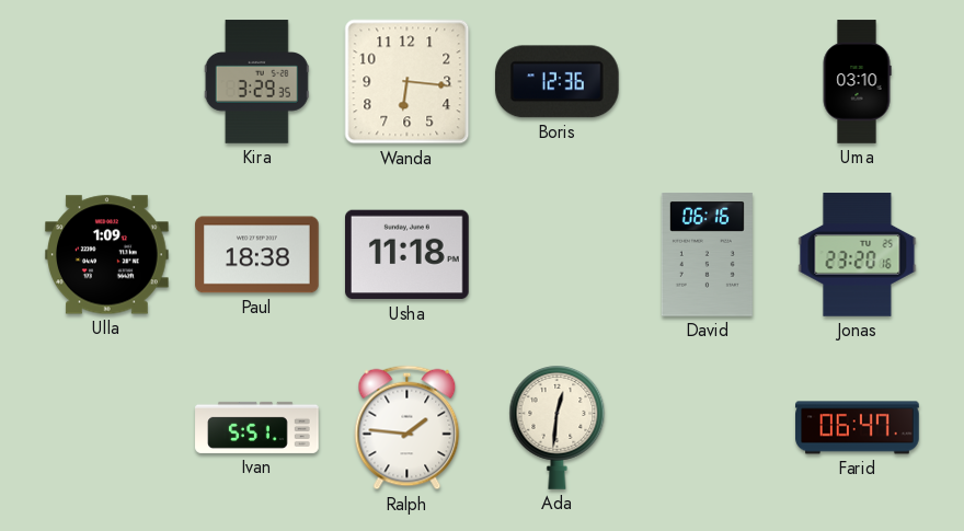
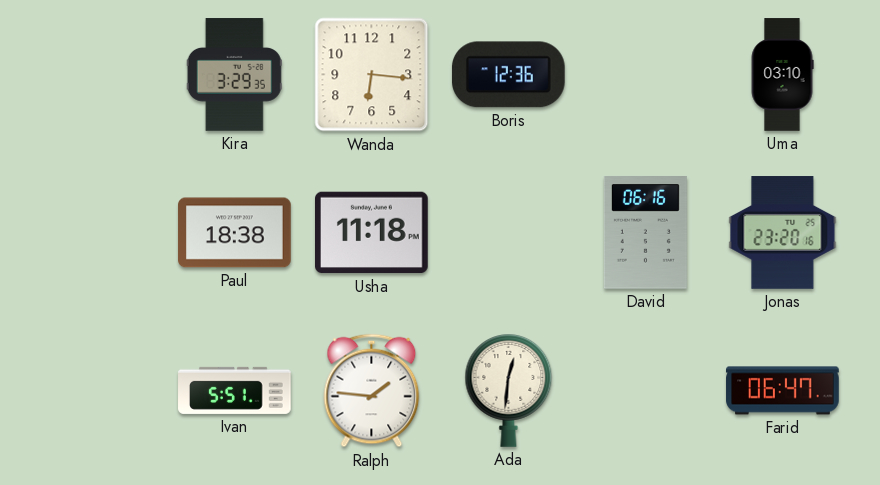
Ulla: 1:09 -> none
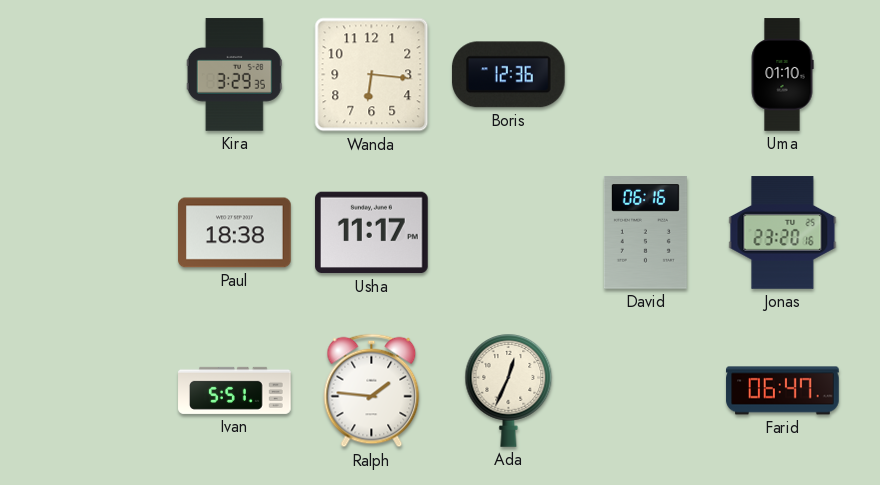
Uma: 03:10 -> 01:10
Usha: 11:18 -> 11:17
Ada: 12:31 -> 12:34
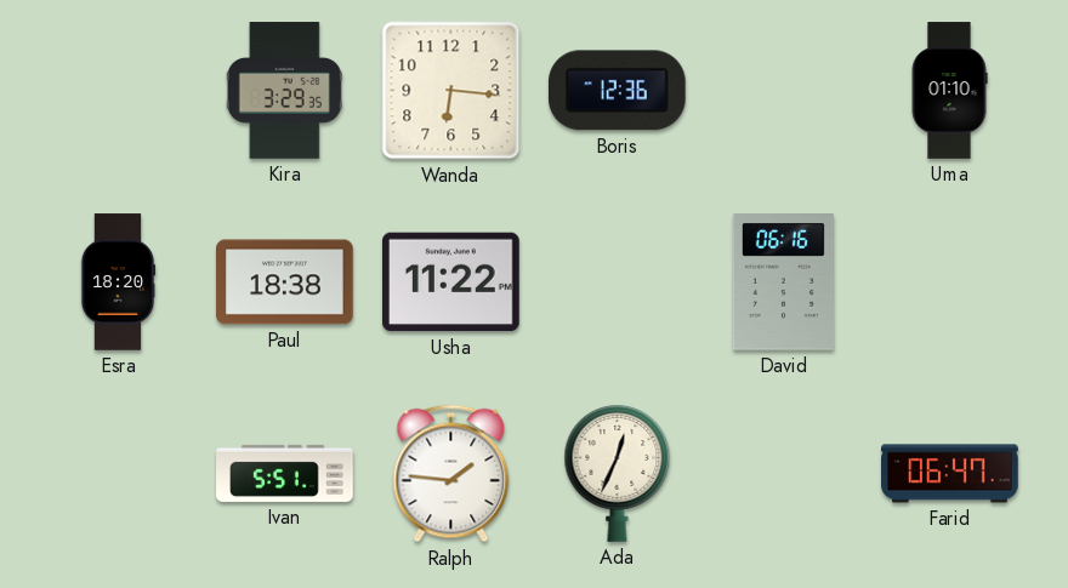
Esra: none -> 18:20
Usha: 11:17 -> 11:22
Jonas: 23:20 -> none
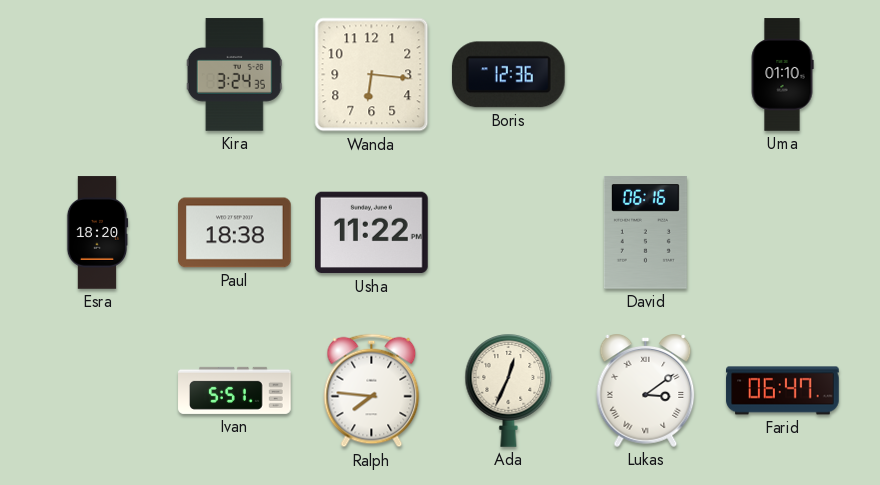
Kira: 3:29 -> 3:24
Ralph: 1:46 -> 7:46
Lukas: none -> 3:09
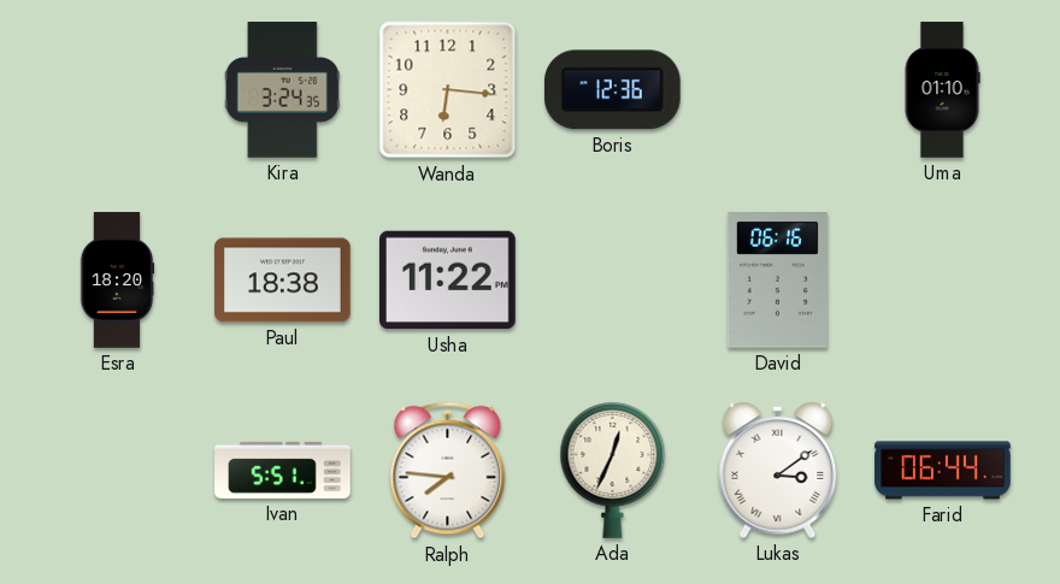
Farid: 06:47 -> 06:44
